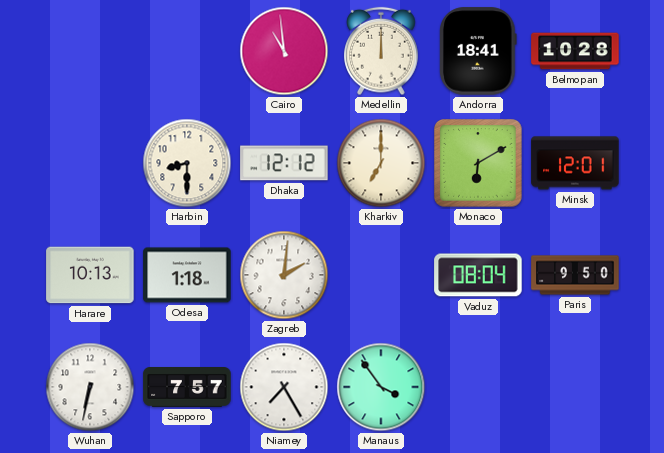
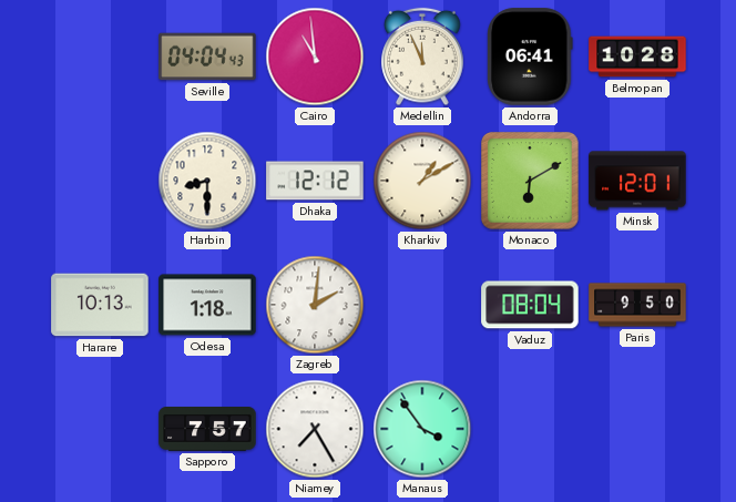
Seville: none -> 04:04
Medellin: 12:00 -> 11:56
Andorra: 18:41 -> 06:41
Kharkiv: 7:00 -> 1:10
Wuhan: 6:32 -> none
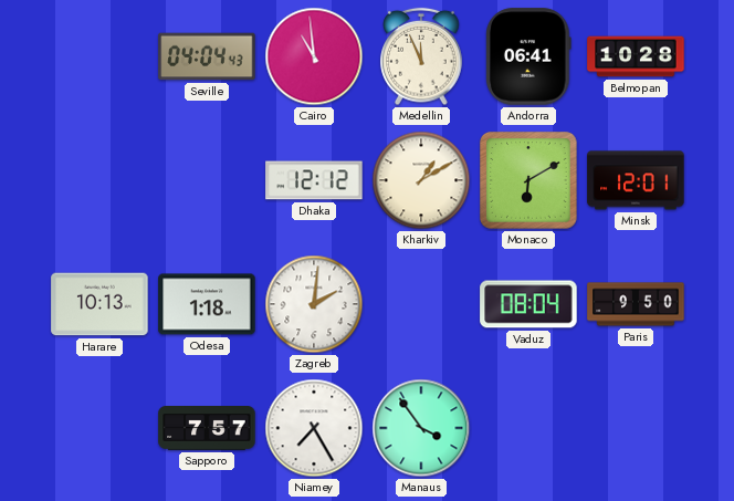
Harbin: 8:30 -> none
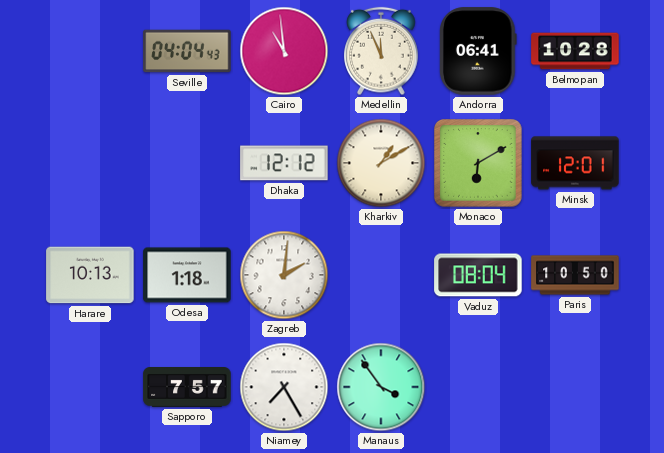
Paris: 9:50 -> 10:50
